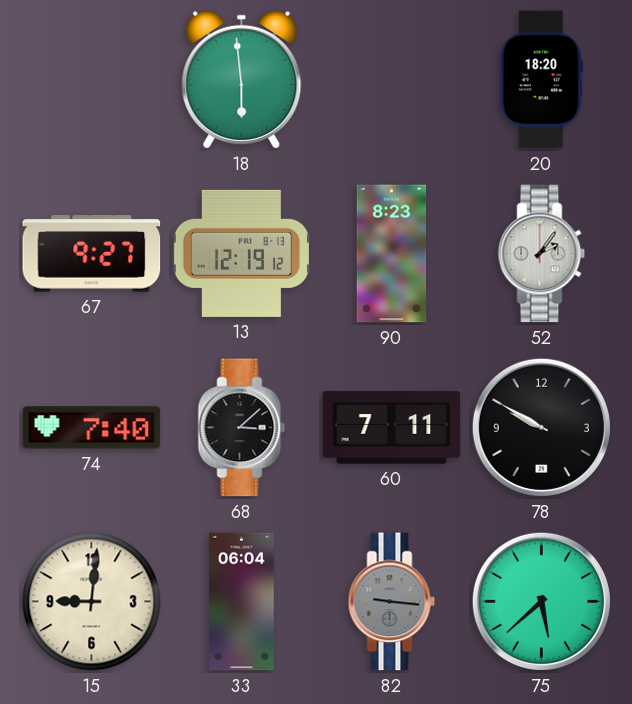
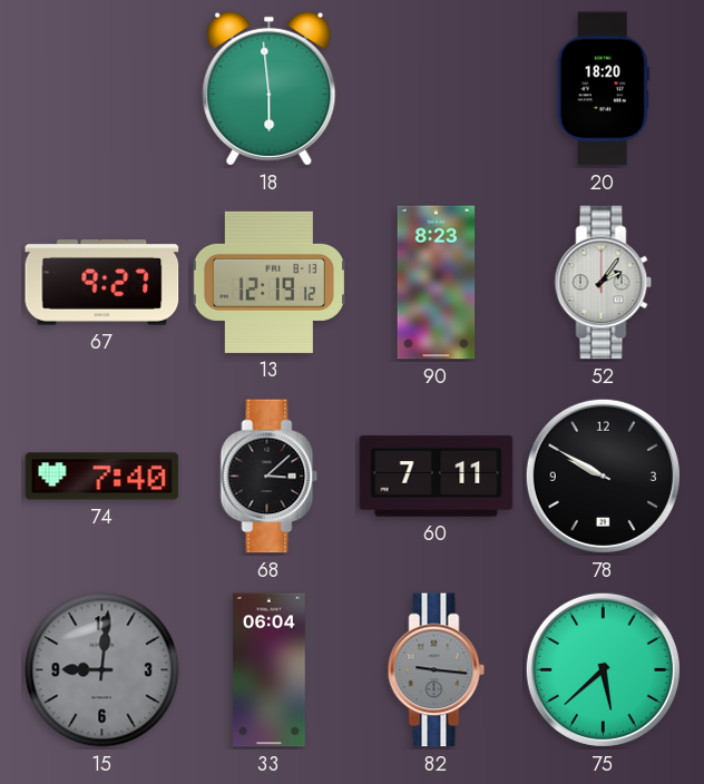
15 dial: cream -> grey
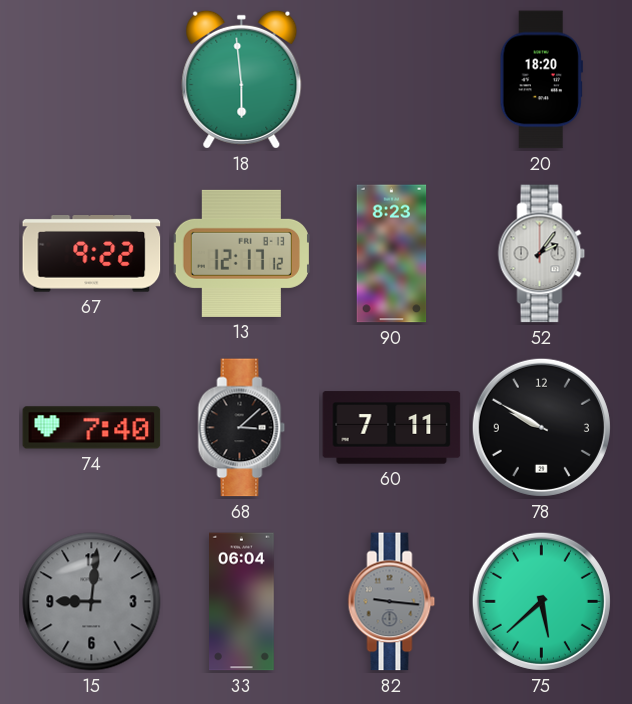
67: 9:27 -> 9:22
13: 12:19 -> 12:17
